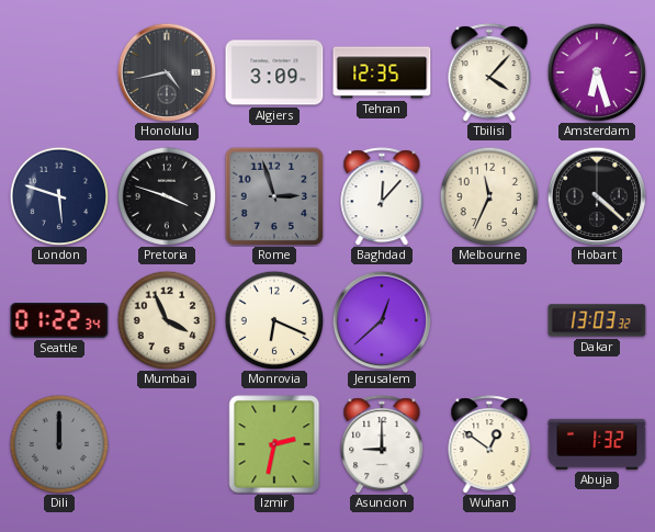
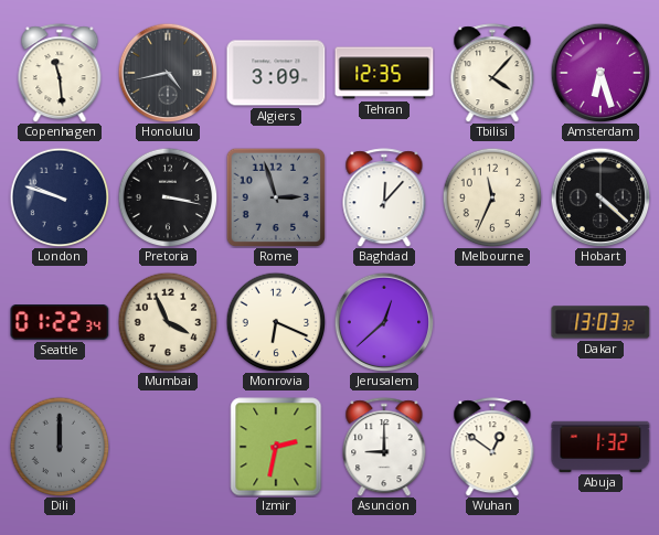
Copenhagen: none -> 11:29
London: 5:48 -> 9:48
Pretoria: 3:48 -> 3:17
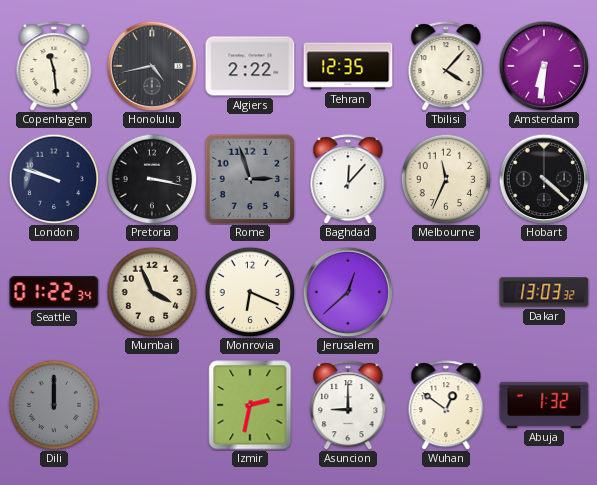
Algiers: 3:09 -> 2:22
Amsterdam: 6:27 -> 6:31
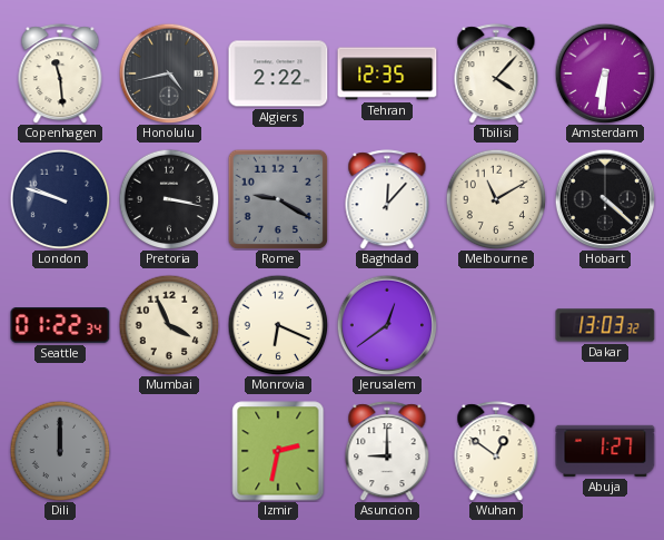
Rome: 2:57 -> 9:20
Melbourne: 11:34 -> 11:10
Jerusalem: 12:38 -> 12:39
Abuja: 1:32 -> 1:27
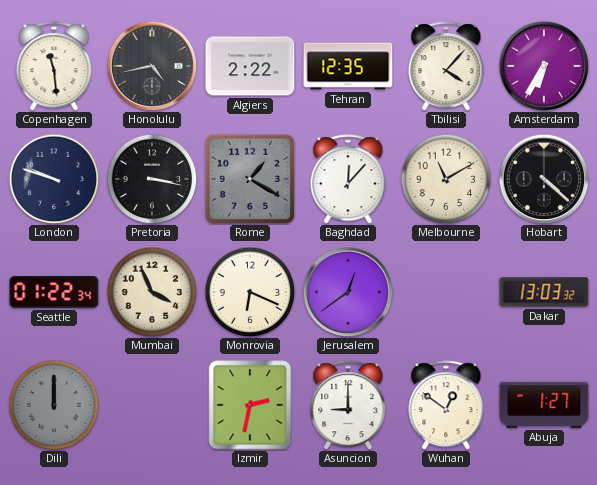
Amsterdam: 6:31 -> 6:35
Rome: 9:20 -> 1:20
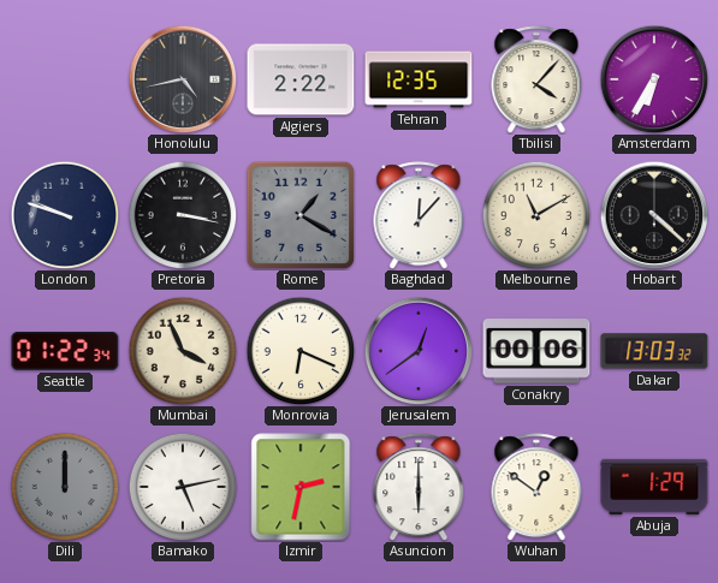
Copenhagen: 11:29 -> none
Conakry: none -> 00:06
Bamako: none -> 5:13
Asuncion: 9:00 -> 6:00
Abuja: 1:27 -> 1:29
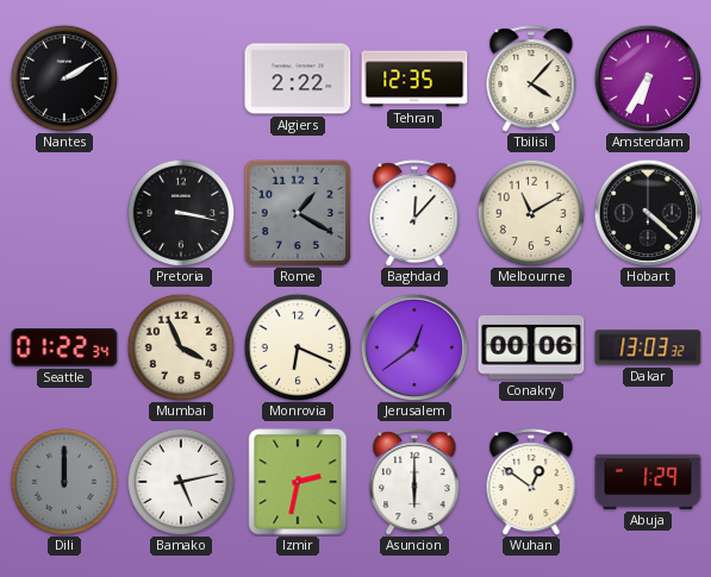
Nantes: none -> 2:10
Honolulu: 4:43 -> none
London: 9:48 -> none
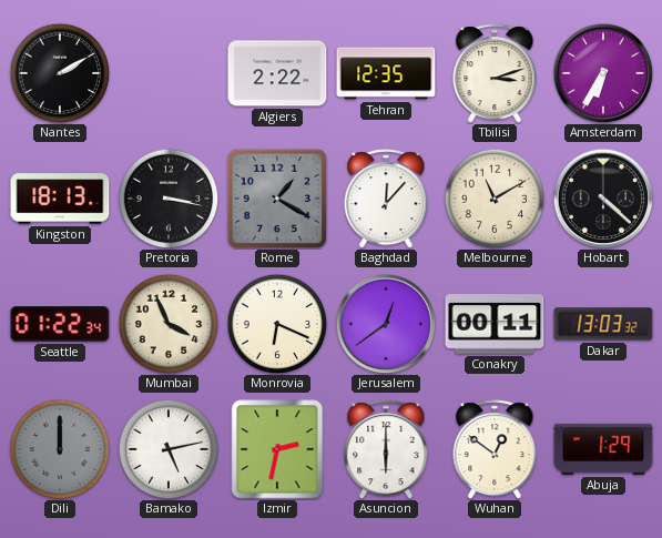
Tbilisi: 4:07 -> 3:12
Kingston: none -> 18:13
Conakry: 00:06 -> 00:11
